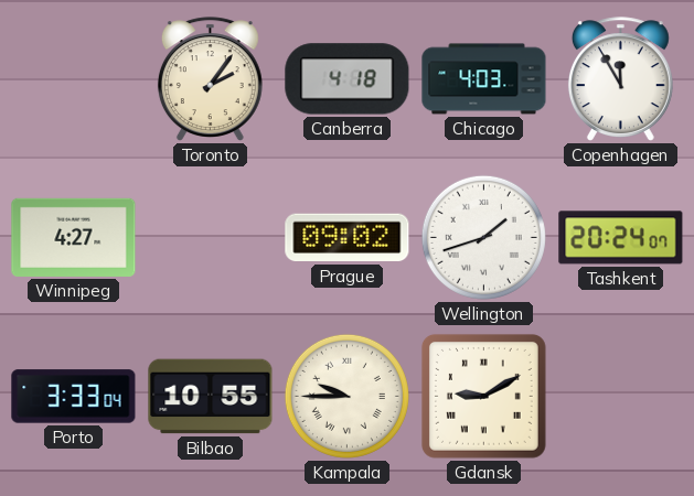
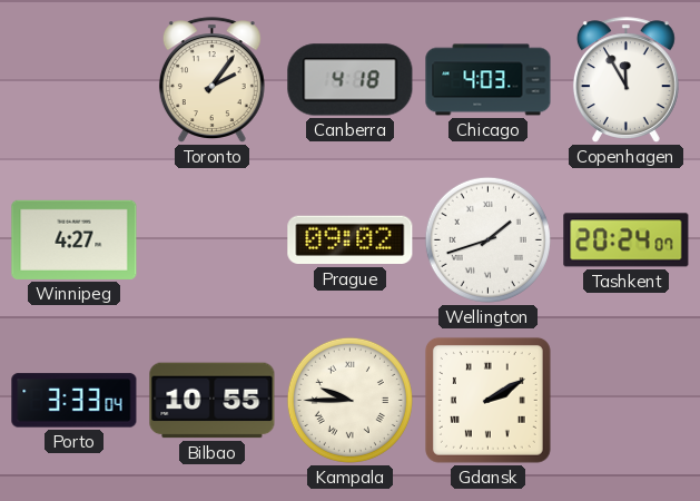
Gdansk: 9:10 -> 2:10
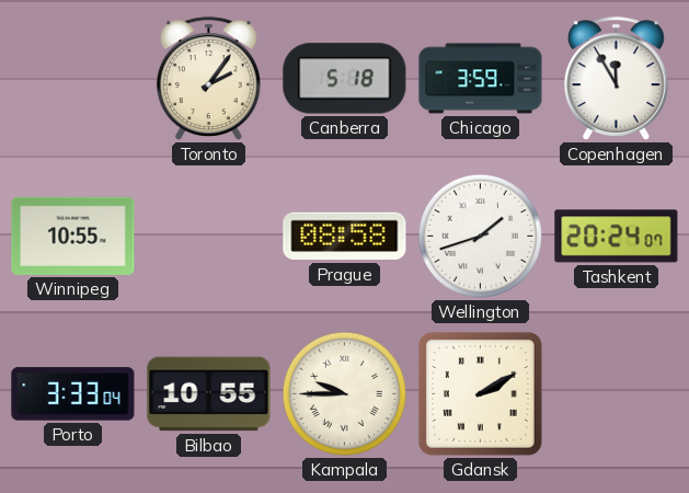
Canberra: 4:18 -> 5:18
Chicago: 4:03 -> 3:59
Winnipeg: 4:27 -> 10:55
Prague: 09:02 -> 08:58
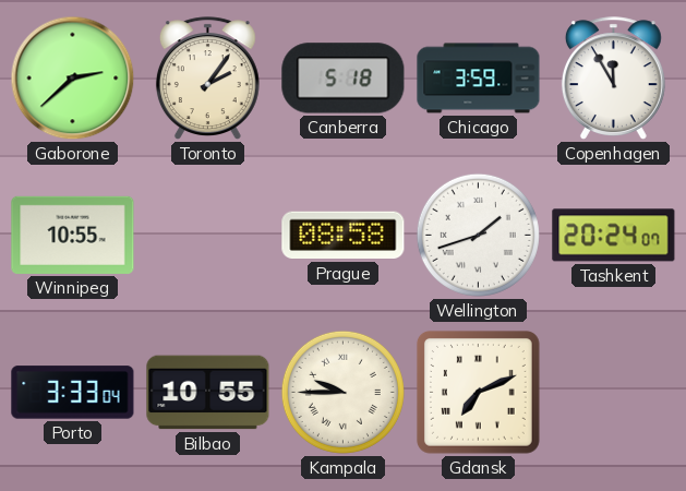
Gaborone: none -> 2:38
Gdansk: 2:10 -> 7:11
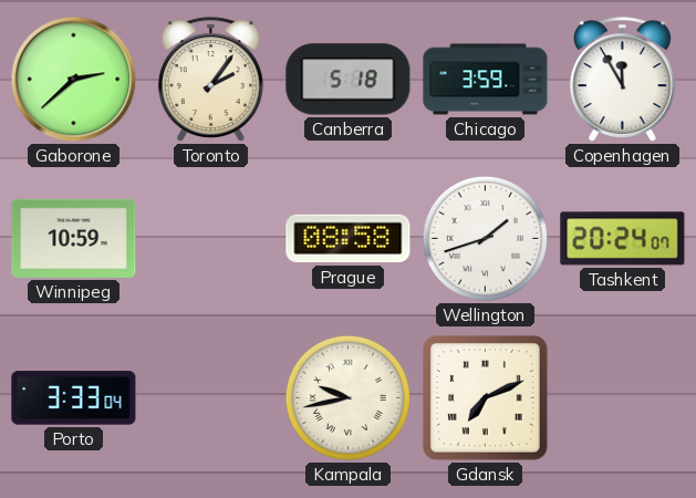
Winnipeg: 10:55 -> 10:59
Bilbao: 10:55 -> none
Kampala: 9:45 -> 9:43
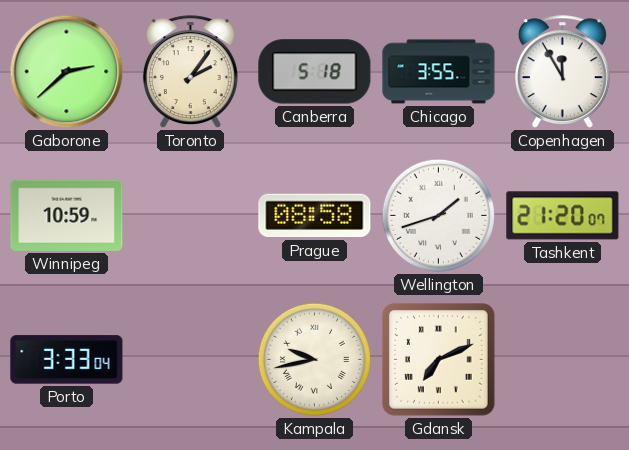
Chicago: 3:59 -> 3:55
Tashkent: 20:24 -> 21:20
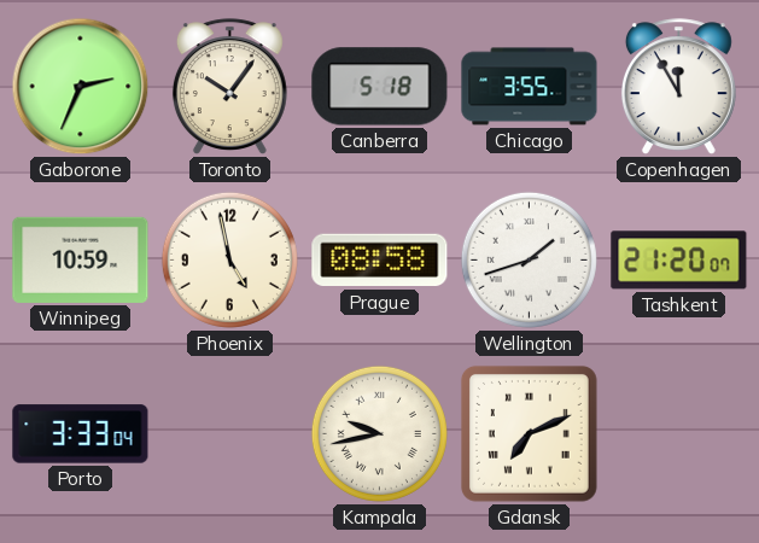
Gaborone: 2:38 -> 2:34
Toronto: 2:06 -> 10:06
Phoenix: none -> 4:58
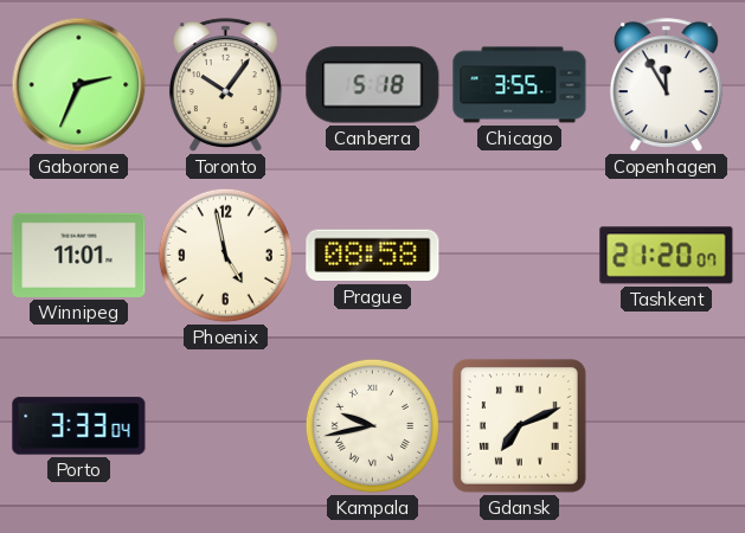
Winnipeg: 10:59 -> 11:01
Wellington: 1:42 -> none
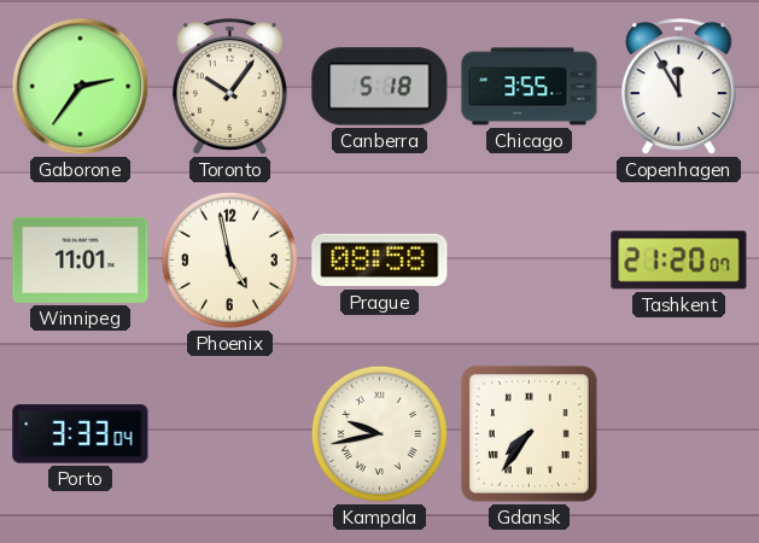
Gaborone: 2:34 -> 2:36
Gdansk: 7:11 -> 7:36
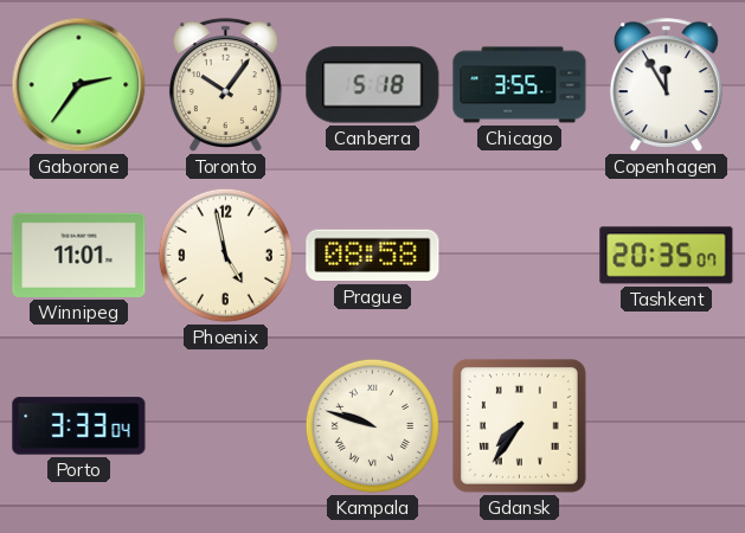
Tashkent: 21:20 -> 20:35
Kampala: 9:43 -> 9:48
